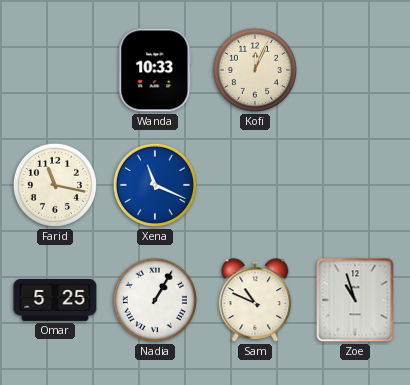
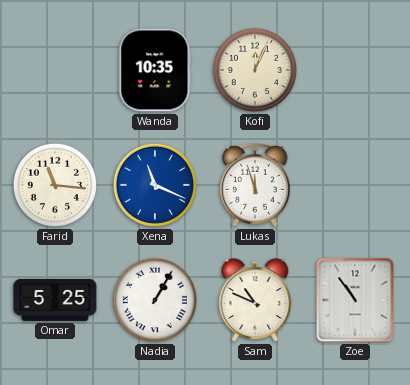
Wanda: 10:33 -> 10:35
Farid: 11:17 -> 11:16
Lukas: none -> 11:57
Zoe: 10:57 -> 10:54
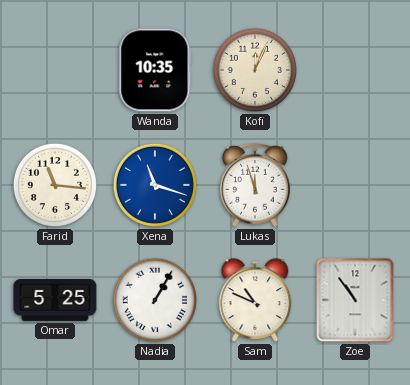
Xena: 11:19 -> 11:18
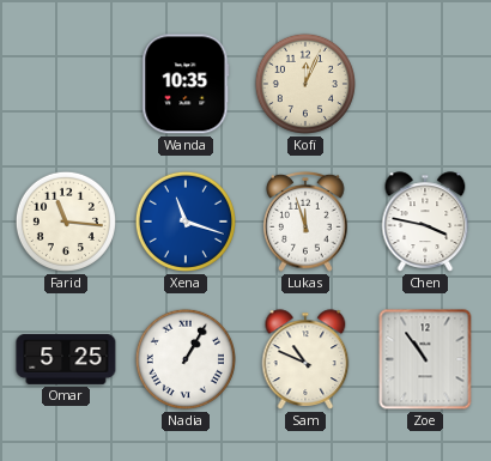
Chen: none -> 3:47
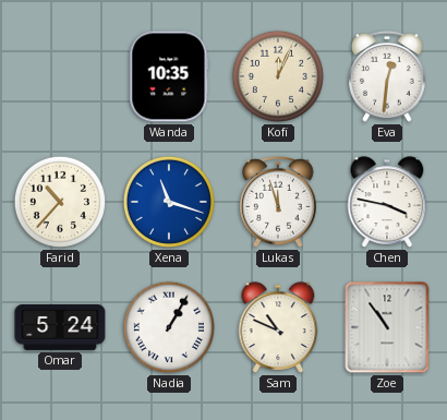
Eva: none -> 12:31
Farid: 11:16 -> 10:37
Omar: 5:25 -> 5:24
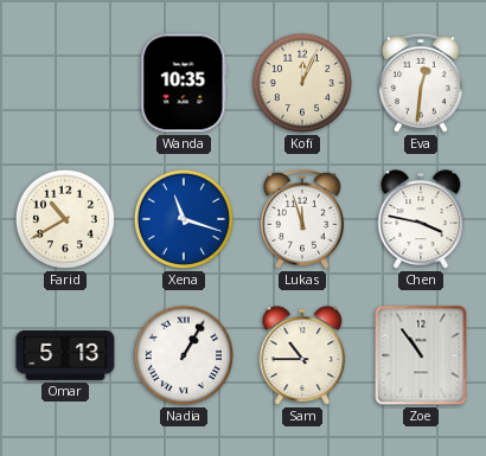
Farid: 10:37 -> 10:40
Omar: 5:24 -> 5:13
Sam: 10:49 -> 10:45
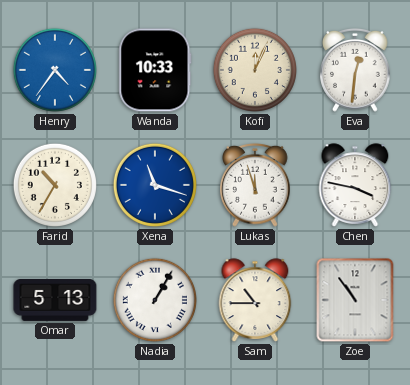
Henry: none -> 4:36
Wanda: 10:35 -> 10:33
Farid: 10:40 -> 10:35
